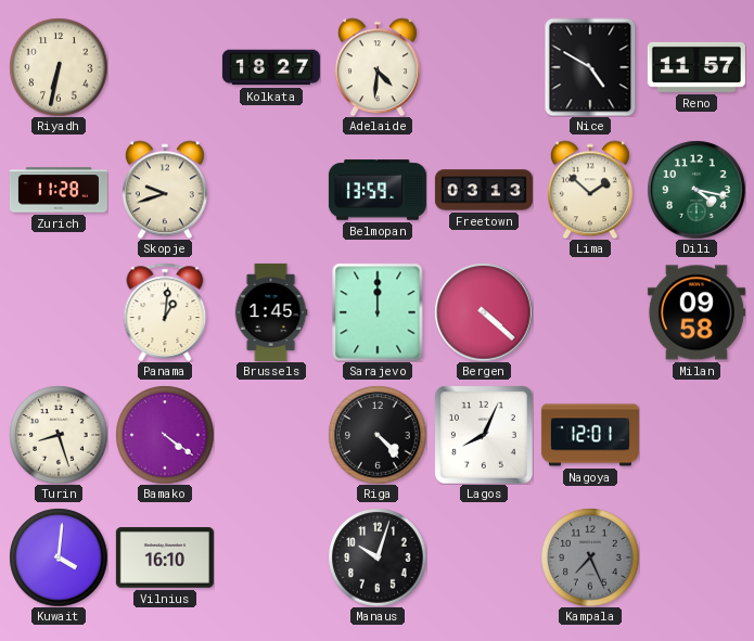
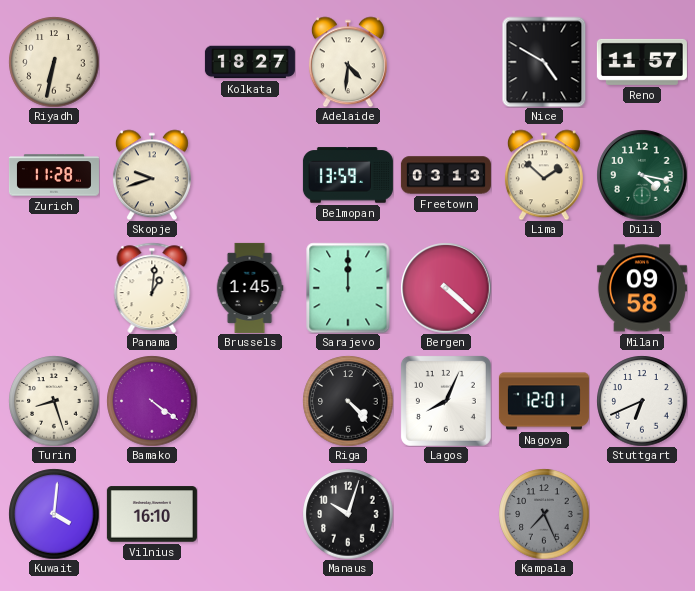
Stuttgart: none -> 6:41
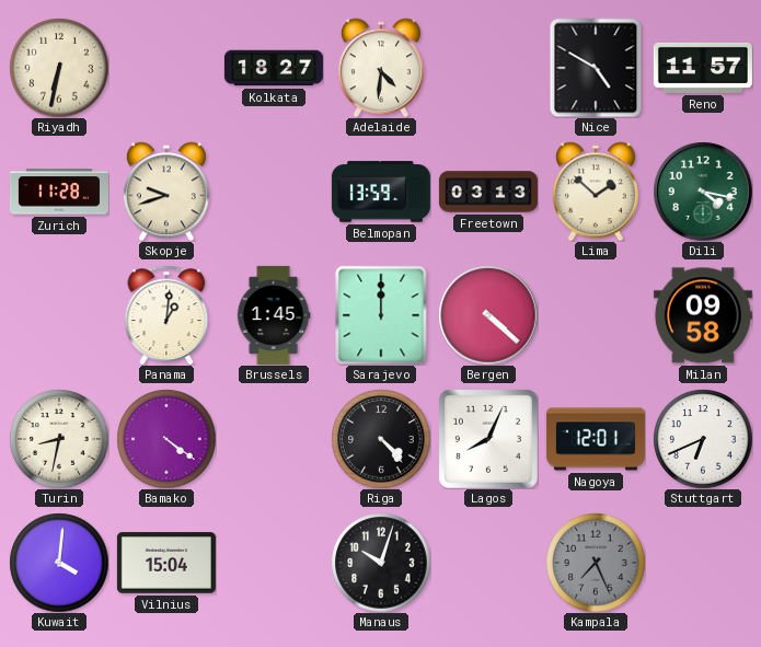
Turin: 8:27 -> 8:32
Vilnius: 16:10 -> 15:04
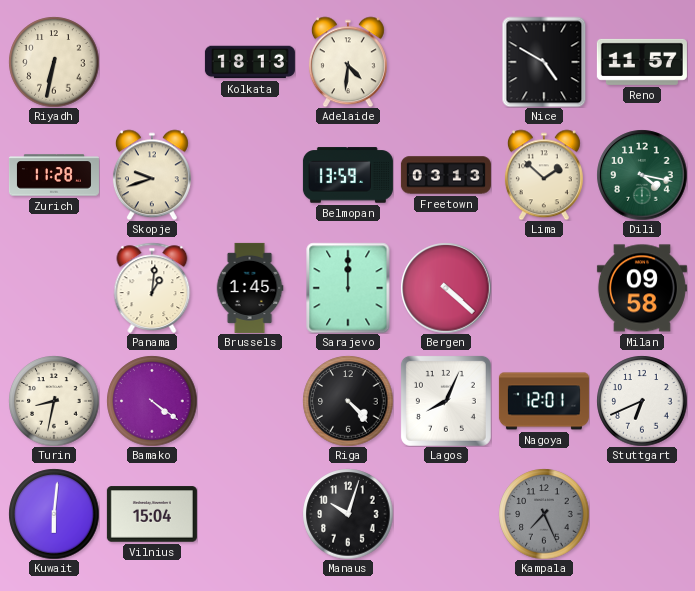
Kolkata: 18:27 -> 18:13
Kuwait: 4:01 -> 6:01
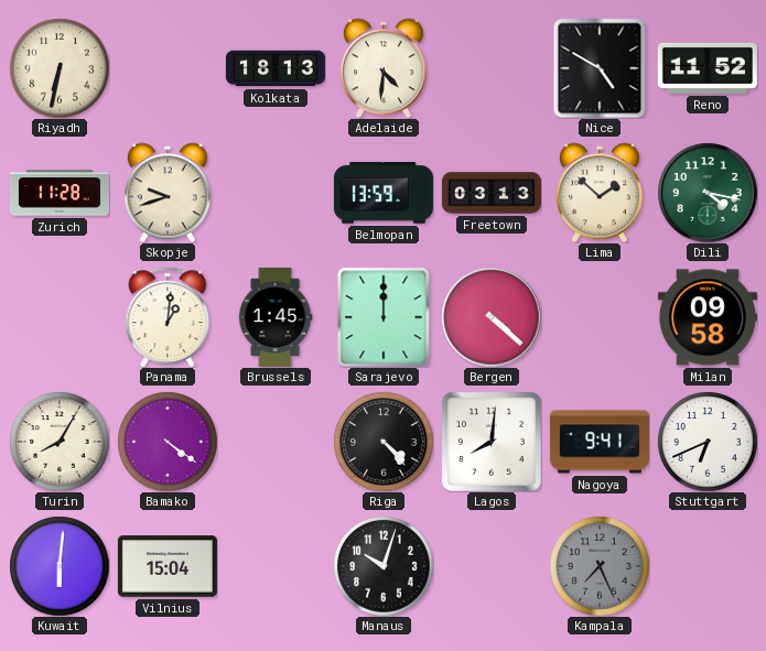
Reno: 11:57 -> 11:52
Turin: 8:32 -> 8:05
Lagos: 8:04 -> 8:01
Nagoya: 12:01 -> 9:41
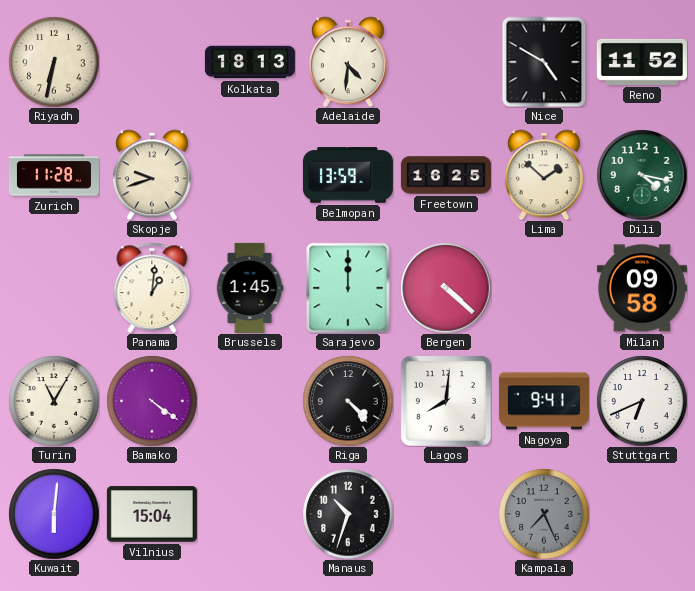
Freetown: 03:13 -> 16:25
Turin: 8:05 -> 11:05
Manaus: 10:03 -> 10:33
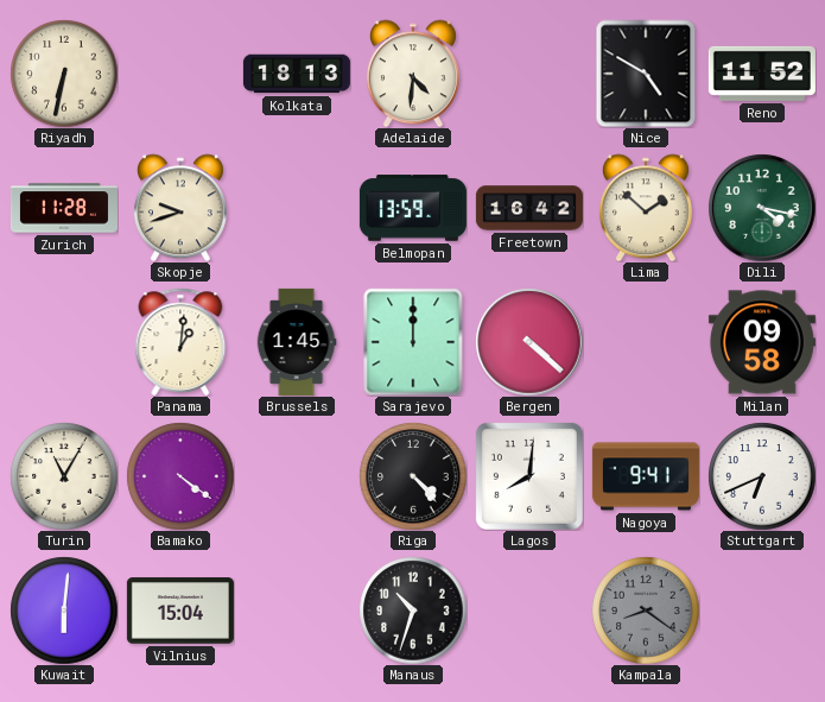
Freetown: 16:25 -> 16:42
Kampala: 7:26 -> 8:21
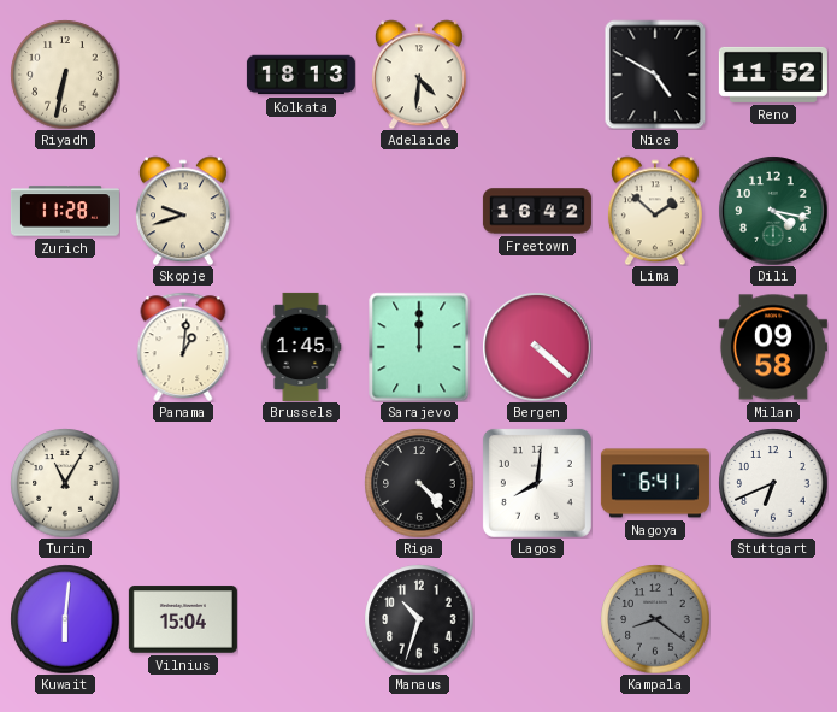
Belmopan: 13:59 -> none
Bamako: 4:21 -> none
Nagoya: 9:41 -> 6:41
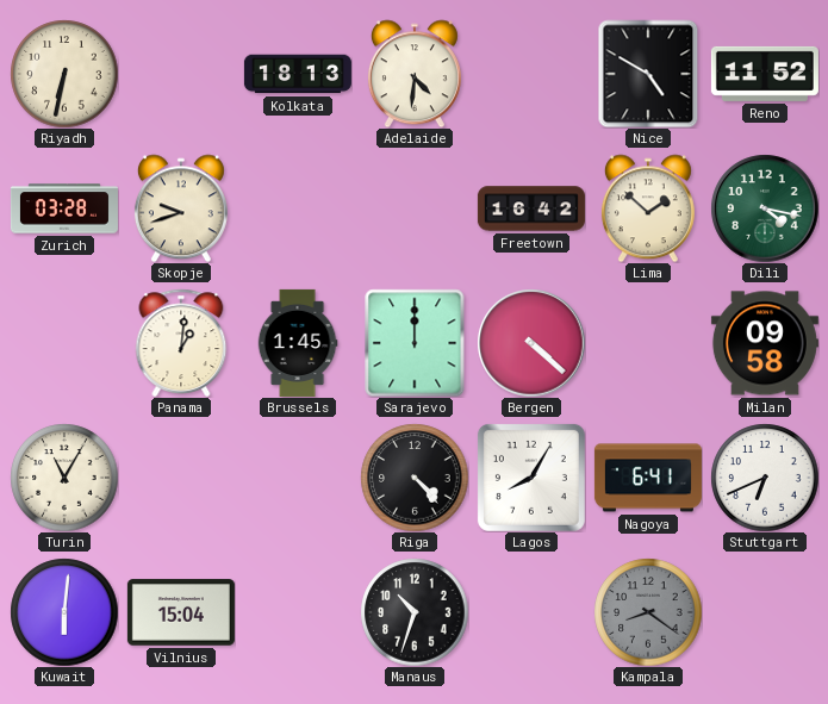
Zurich: 11:28 -> 03:28
Lagos: 8:01 -> 8:05
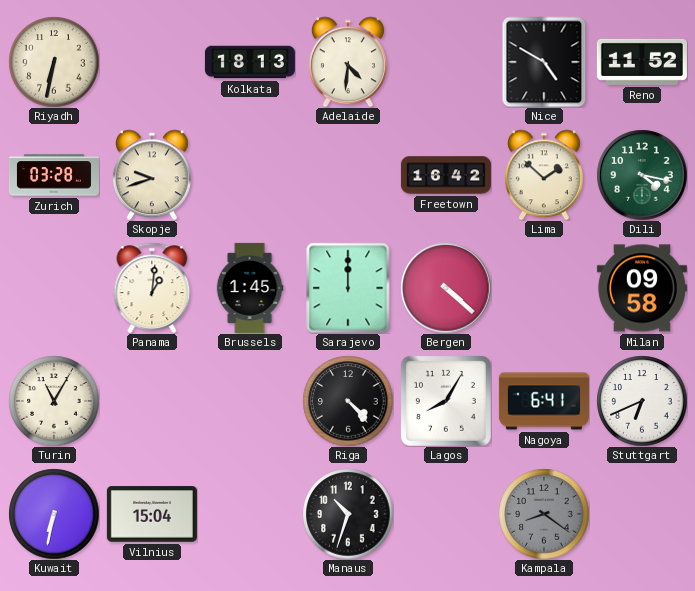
Kuwait: 6:01 -> 6:32
